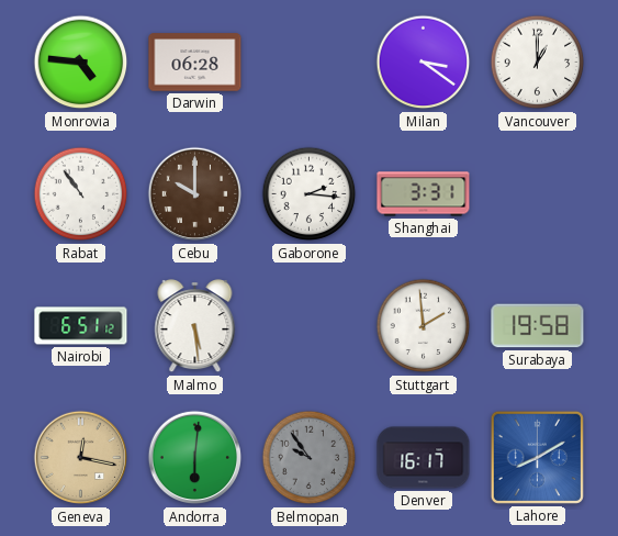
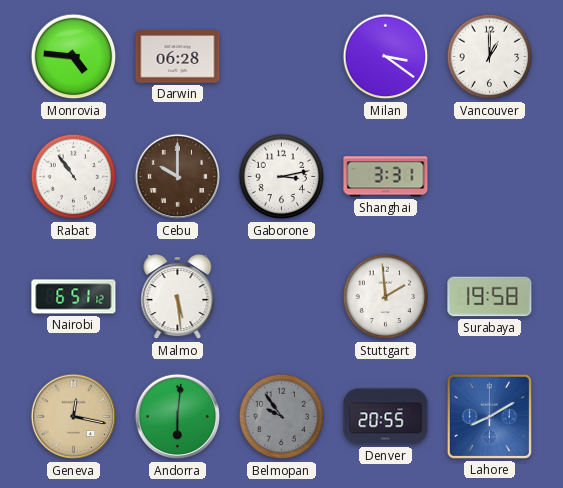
Gaborone: 2:16 -> 3:13
Denver: 16:17 -> 20:55
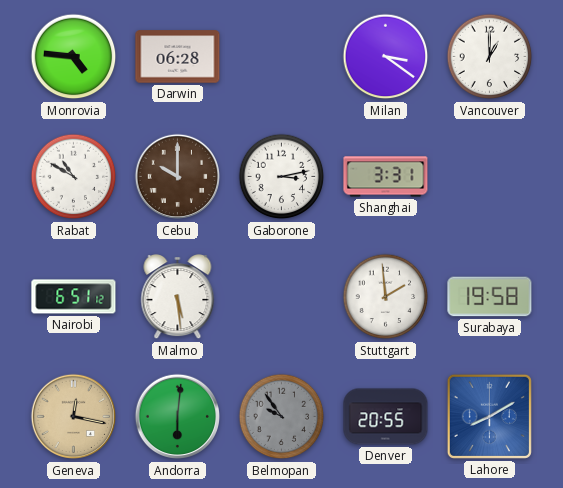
Rabat: 10:54 -> 10:50
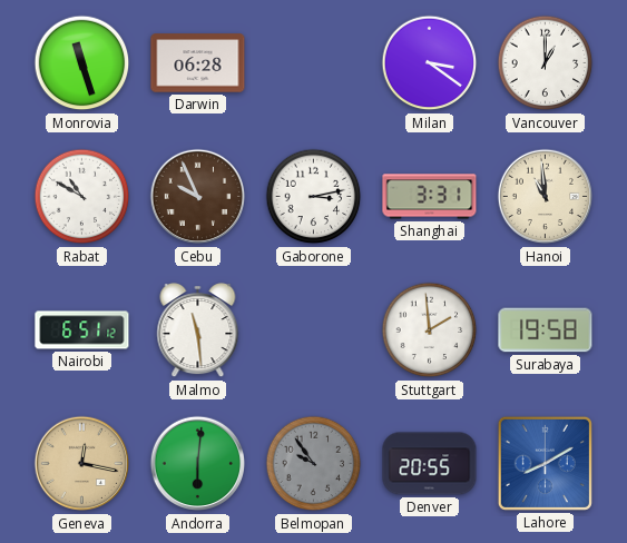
Monrovia: 4:46 -> 11:27
Cebu: 10:00 -> 9:56
Hanoi: none -> 10:59
Malmo: 5:29 -> 11:29
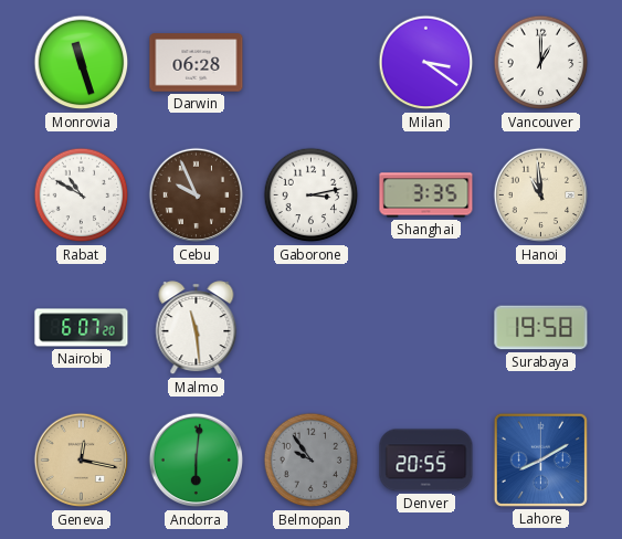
Shanghai: 3:31 -> 3:35
Nairobi: 6:51 -> 6:07
Stuttgart: 1:59 -> none
